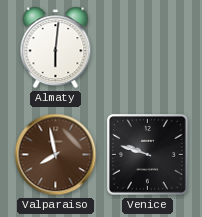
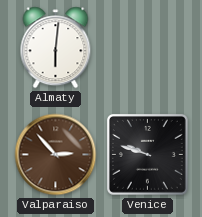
Valparaiso: 7:58 -> 2:53
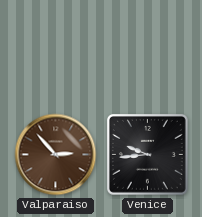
Almaty: 6:01 -> none
Venice: 9:48 -> 9:44
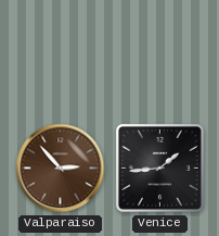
Venice: 9:44 -> 1:44
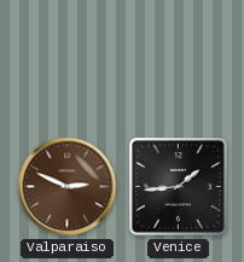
Valparaiso: 2:53 -> 2:49
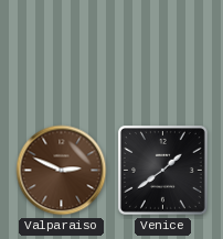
Venice: 1:44 -> 1:39
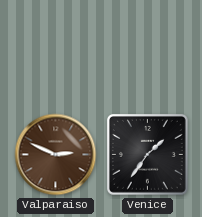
Venice: 1:39 -> 1:36
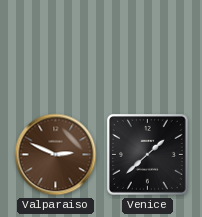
Venice: 1:36 -> 1:38
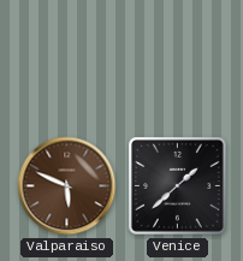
Valparaiso: 2:49 -> 5:49
